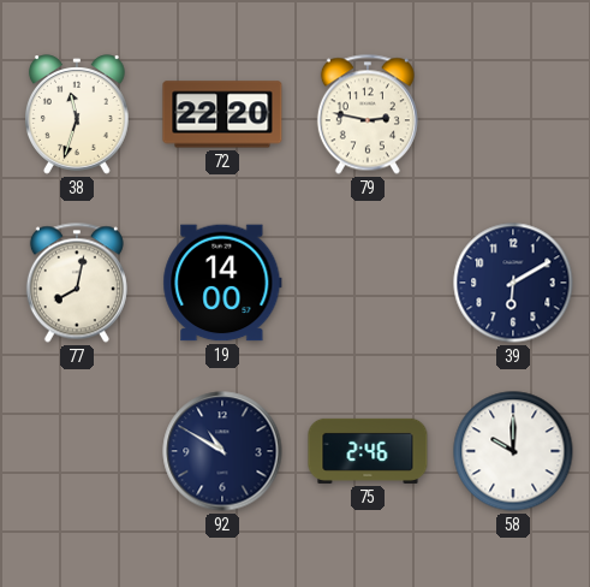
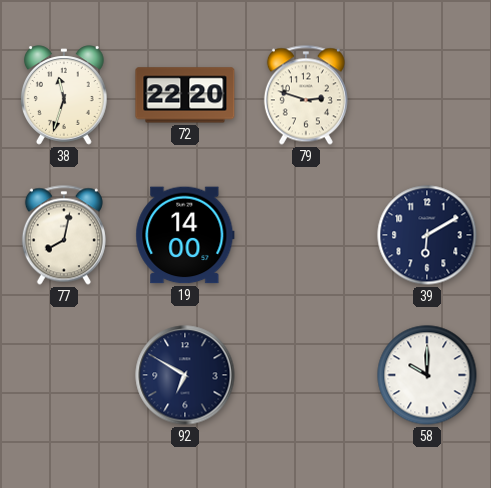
79: 2:47 -> 2:48
92: 10:50 -> 6:50
75: 2:46 -> none
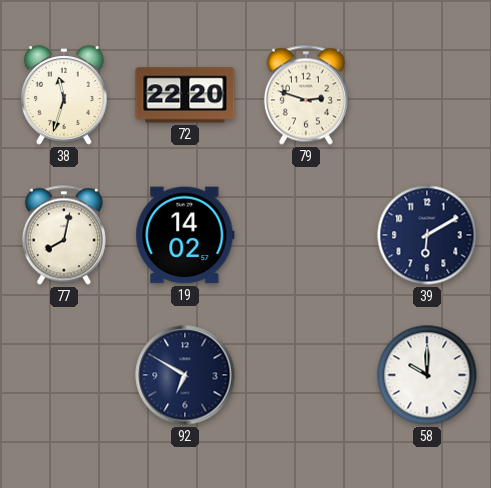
19: 14:00 -> 14:02
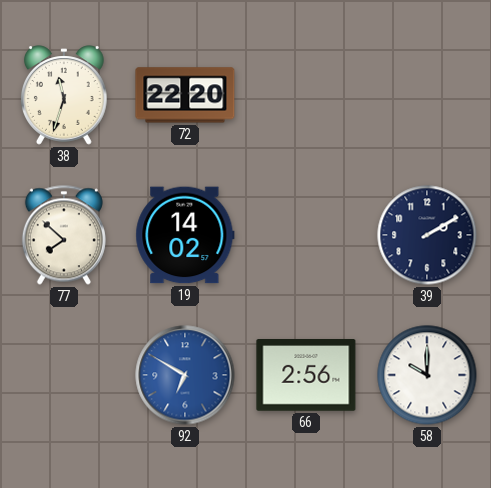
79: 2:48 -> none
77: 8:02 -> 7:52
39: 6:10 -> 2:10
92 dial: navy -> blue
66: none -> 2:56
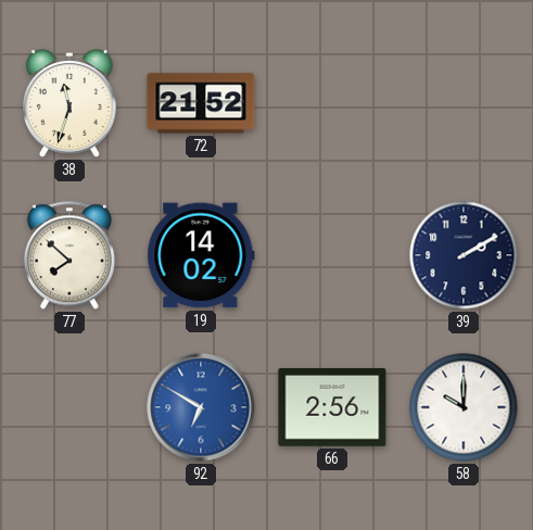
72: 22:20 -> 21:52
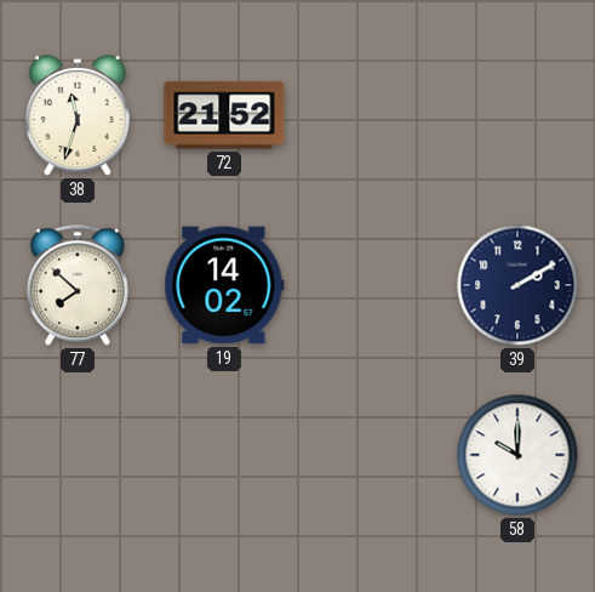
92: 6:50 -> none
66: 2:56 -> none
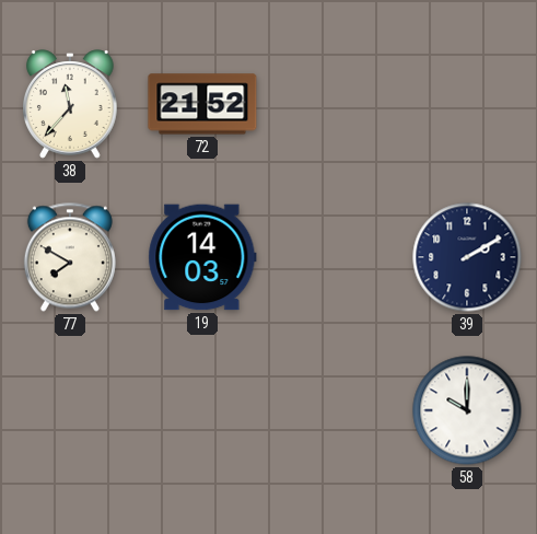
38: 11:33 -> 11:37
77: 7:52 -> 7:50
19: 14:02 -> 14:03
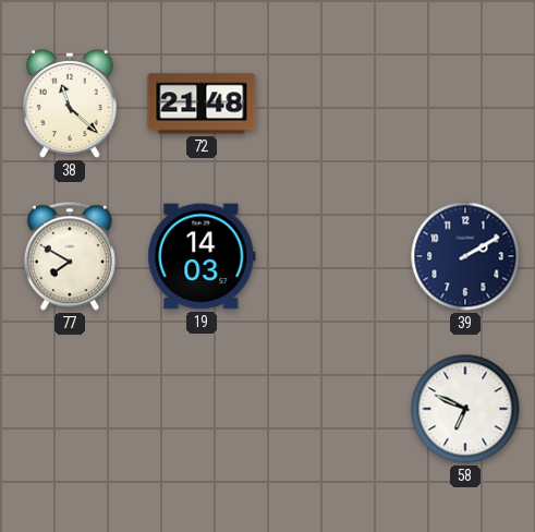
38: 11:37 -> 11:22
72: 21:52 -> 21:48
58: 10:00 -> 6:49
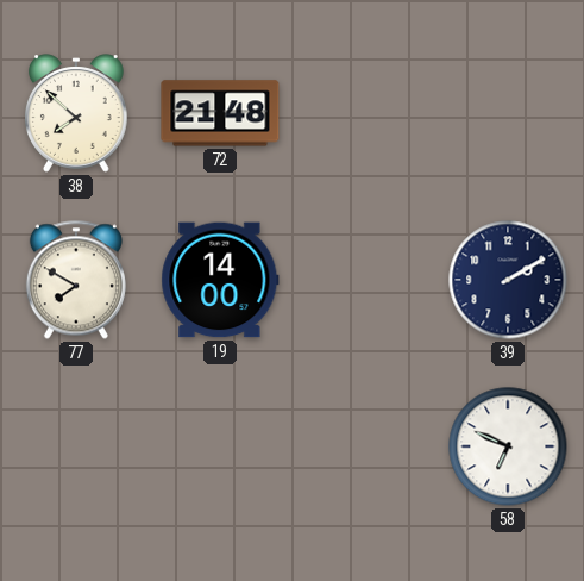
38: 11:22 -> 7:52
19: 14:03 -> 14:00
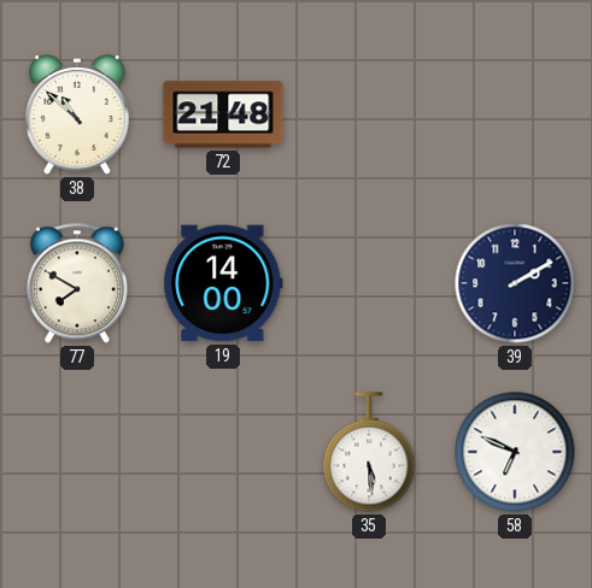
38: 7:52 -> 10:52
35: none -> 5:29
